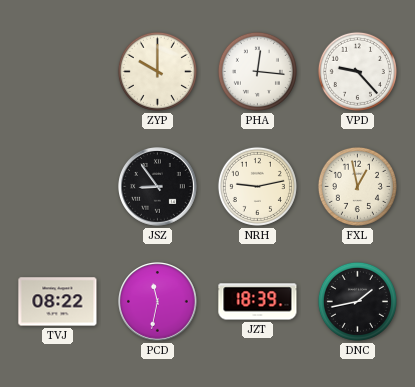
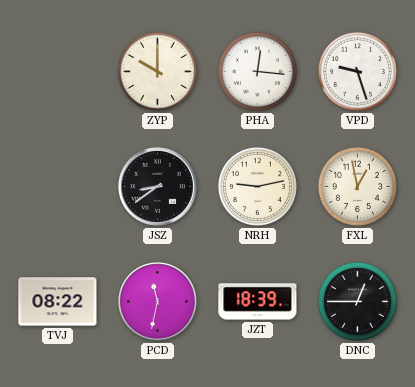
VPD: 9:23 -> 9:27
JSZ: 8:54 -> 8:39
DNC: 1:43 -> 12:45
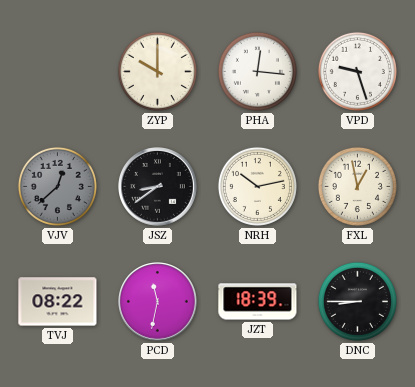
VJV: none -> 12:38
NRH: 9:13 -> 10:13
DNC: 12:45 -> 8:45
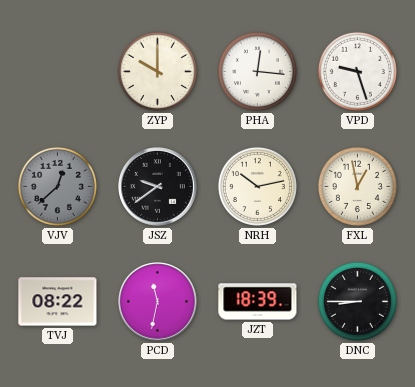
JSZ: 8:39 -> 9:39
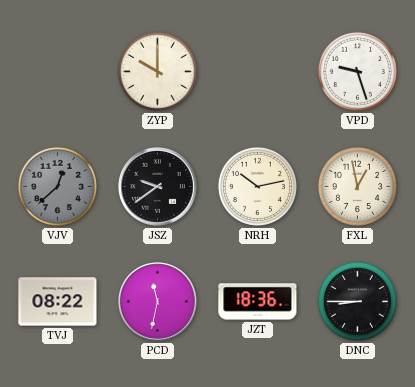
PHA: 12:16 -> none
JZT: 18:39 -> 18:36
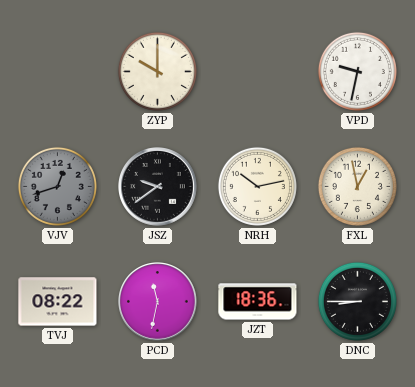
VPD: 9:27 -> 9:32
VJV: 12:38 -> 12:42
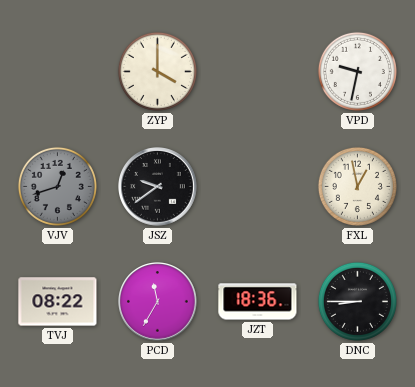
ZYP: 10:00 -> 4:00
NRH: 10:13 -> none
PCD: 11:32 -> 11:35
